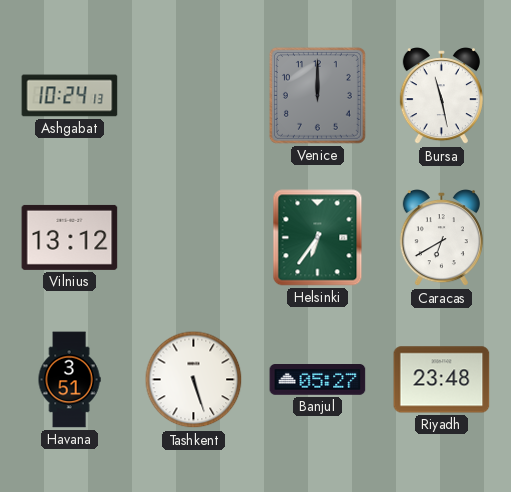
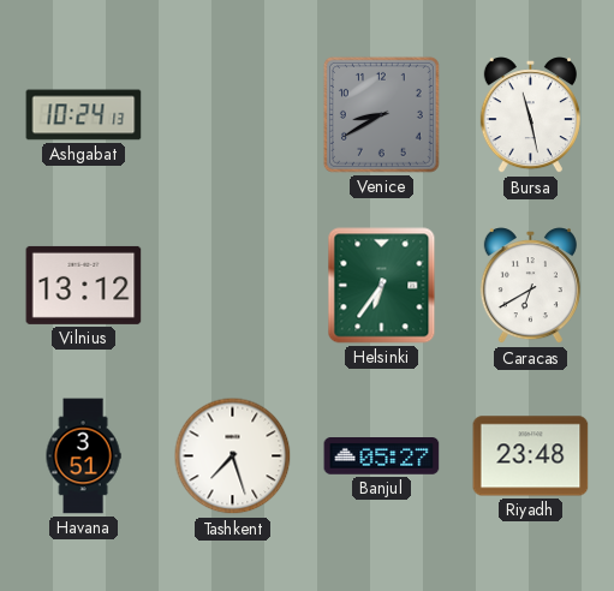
Venice: 12:00 -> 8:40
Tashkent: 5:27 -> 7:27
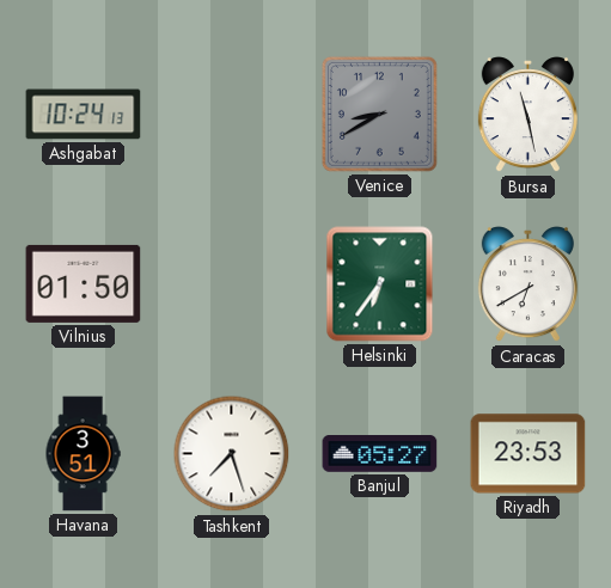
Vilnius: 13:12 -> 01:50
Riyadh: 23:48 -> 23:53
